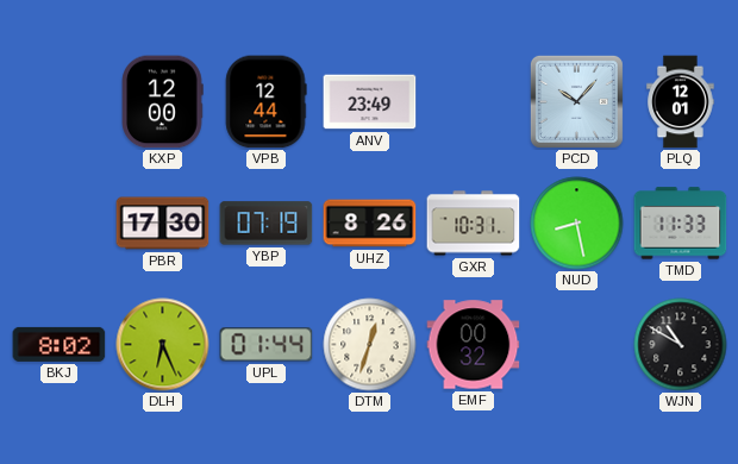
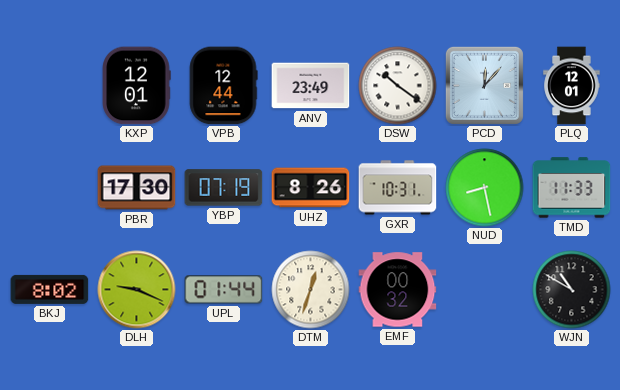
KXP: 12:00 -> 12:01
DSW: none -> 10:21
PCD: 10:07 -> 12:07
DLH: 6:26 -> 9:19
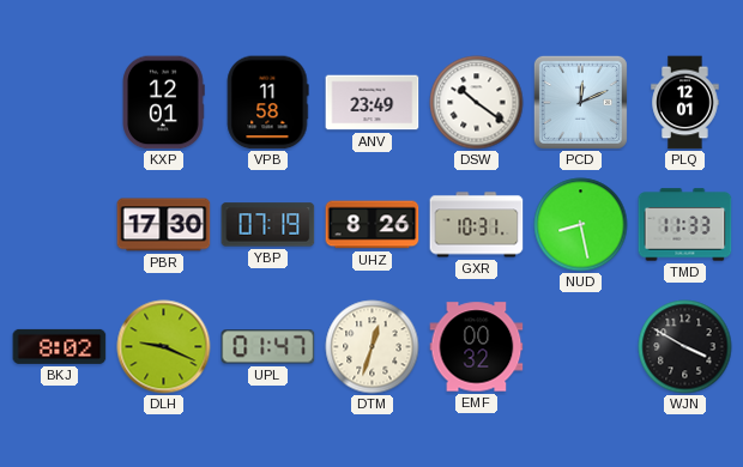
VPB: 12:44 -> 11:58
PCD: 12:07 -> 12:11
UPL: 01:44 -> 01:47
WJN: 10:50 -> 3:50
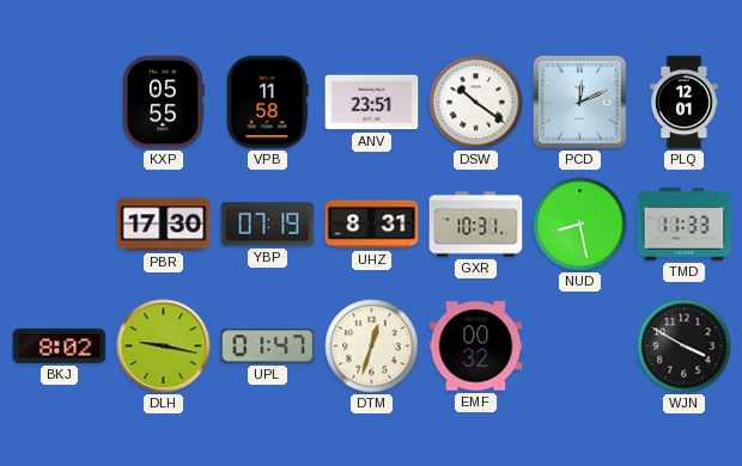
KXP: 12:01 -> 05:55
ANV: 23:49 -> 23:51
UHZ: 8:26 -> 8:31
DLH: 9:19 -> 9:17
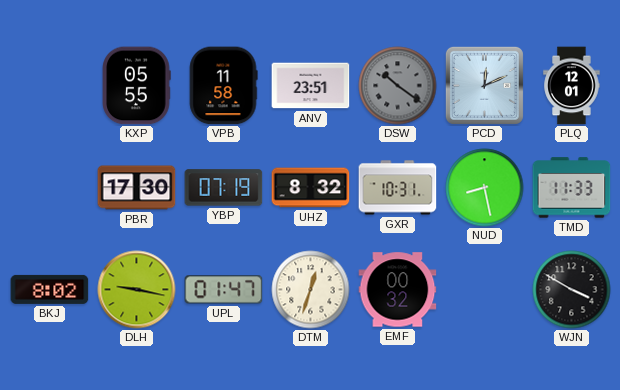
DSW dial: white -> grey
UHZ: 8:31 -> 8:32
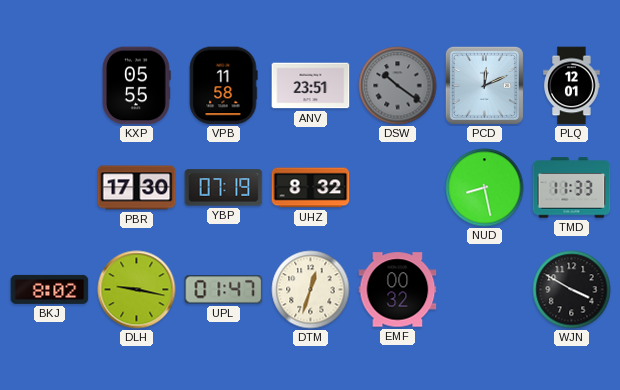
GXR: 10:31 -> none
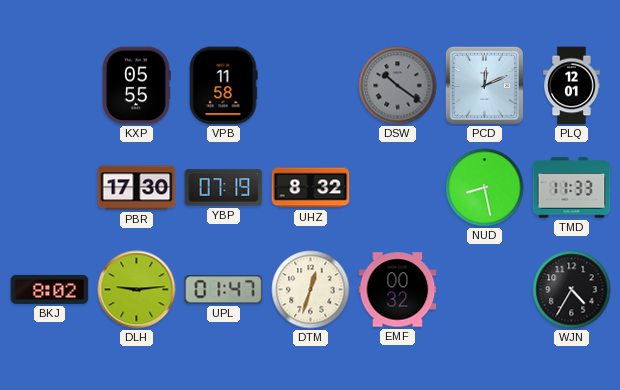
ANV: 23:51 -> none
DLH: 9:17 -> 9:14
WJN: 3:50 -> 4:35
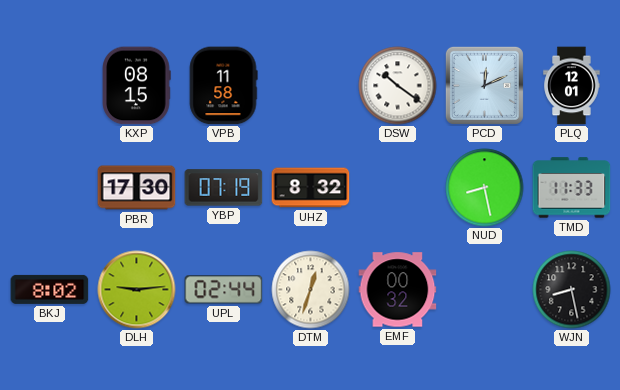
KXP: 05:55 -> 08:15
DSW dial: grey -> white
UPL: 01:47 -> 02:44
WJN: 4:35 -> 8:28
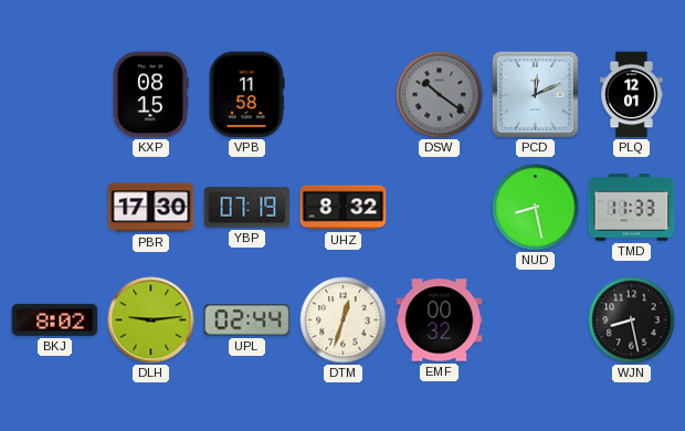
DSW dial: white -> grey
